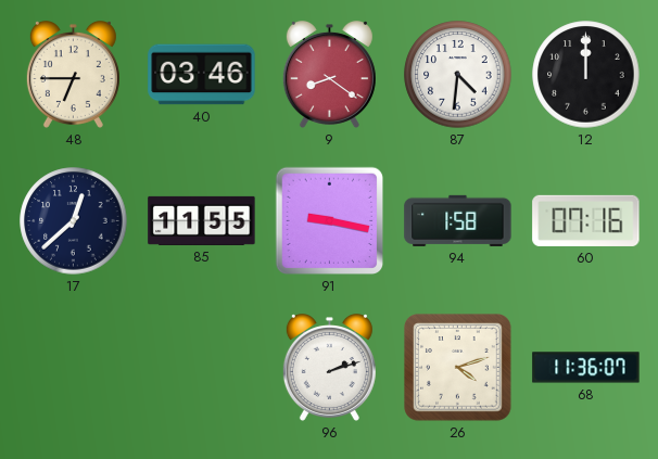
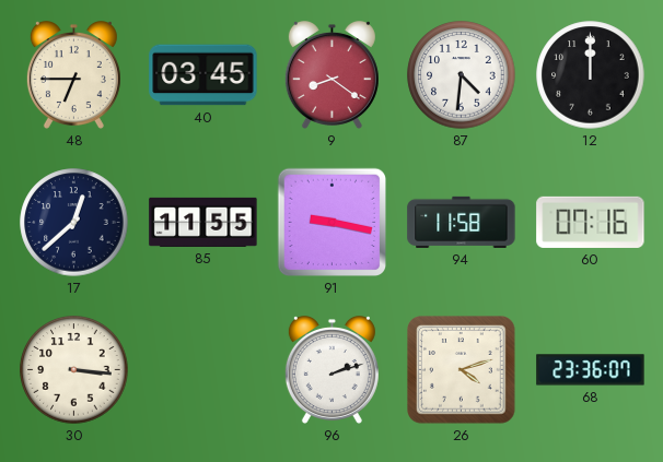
40: 03:46 -> 03:45
94: 1:58 -> 11:58
30: none -> 3:16
68: 11:36 -> 23:36
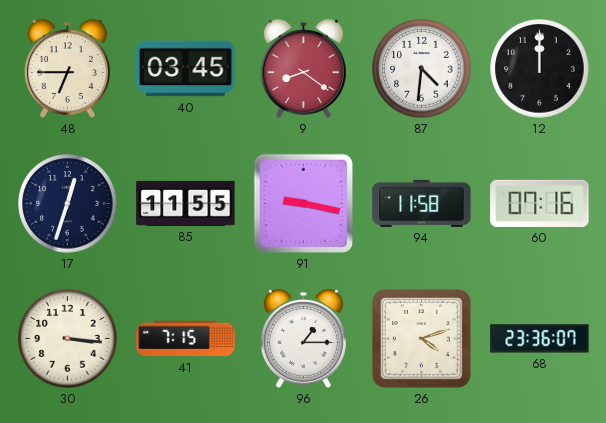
17: 12:38 -> 12:33
41: none -> 7:15
96: 2:12 -> 1:15
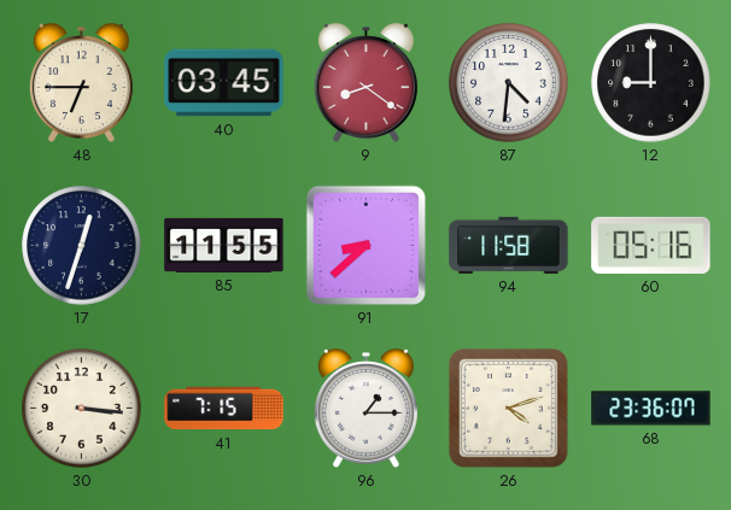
12: 12:00 -> 9:00
91: 9:17 -> 8:38
60: 07:16 -> 05:16
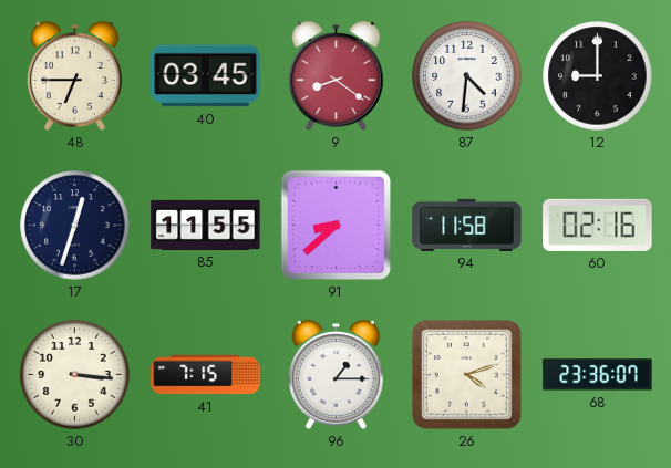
60: 05:16 -> 02:16
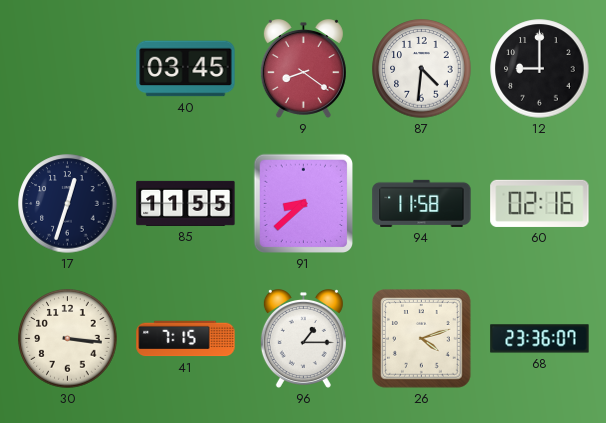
48: 6:45 -> none
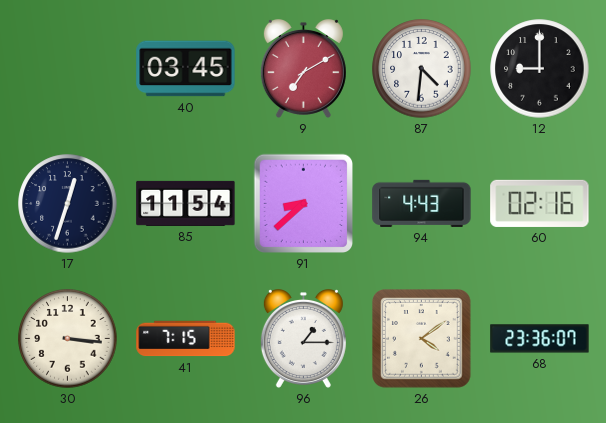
9: 8:21 -> 7:10
85: 11:55 -> 11:54
94: 11:58 -> 4:43
26: 4:12 -> 4:09
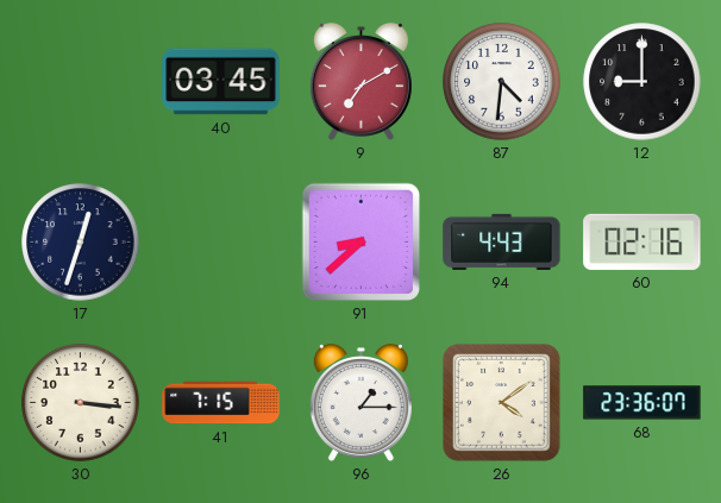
85: 11:54 -> none
